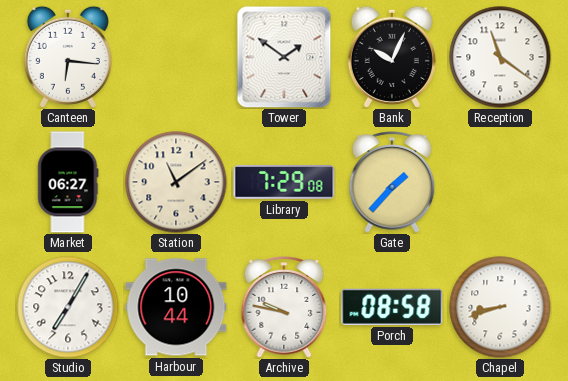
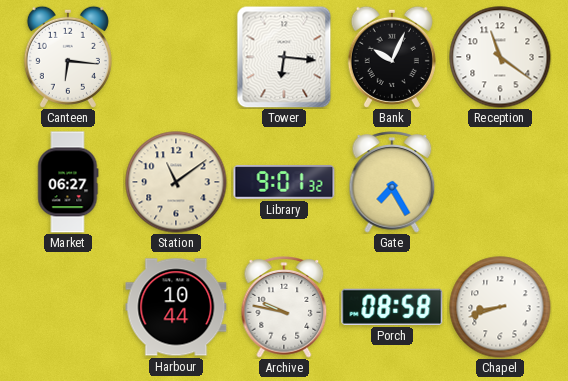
Tower: 1:51 -> 6:16
Library: 7:29 -> 9:01
Gate: 1:37 -> 7:25
Studio: 7:05 -> none
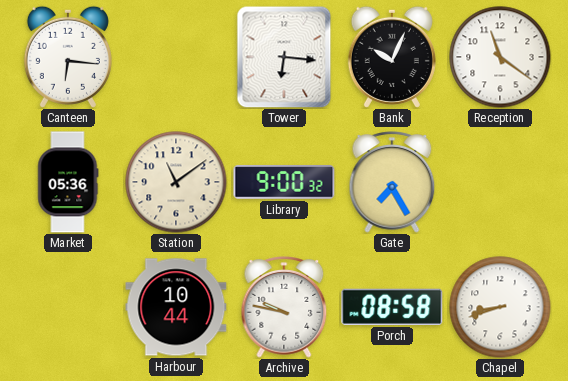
Market: 06:27 -> 05:36
Library: 9:01 -> 9:00
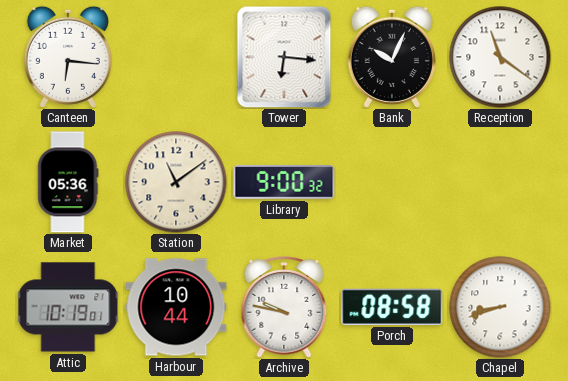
Gate: 7:25 -> none
Attic: none -> 10:19
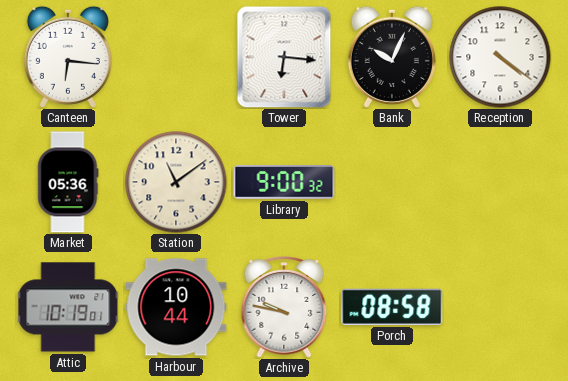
Reception: 11:21 -> 4:21
Chapel: 8:42 -> none
